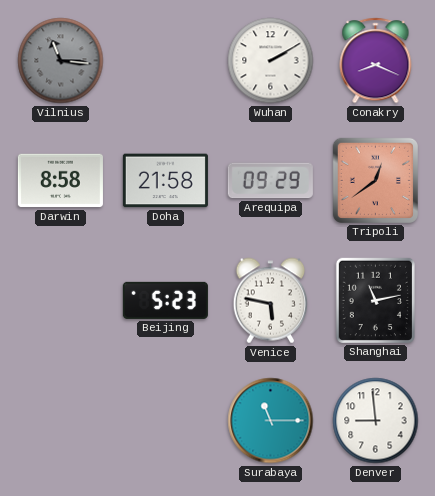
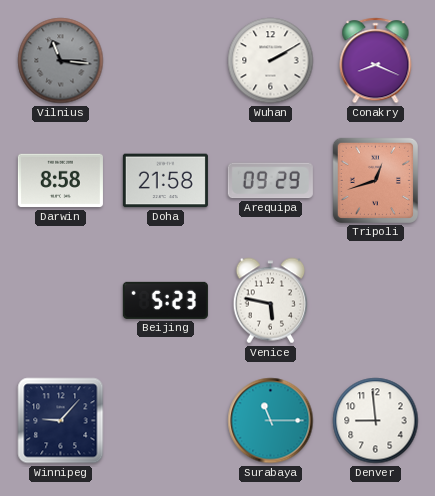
Tripoli: 12:39 -> 12:42
Shanghai: 11:13 -> none
Winnipeg: none -> 9:07
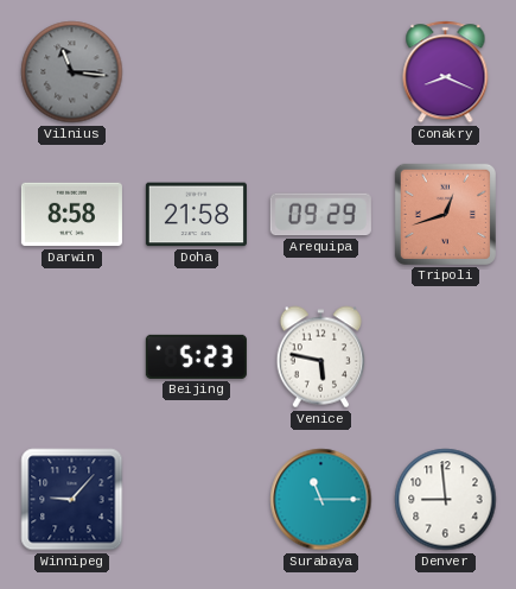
Wuhan: 2:10 -> none
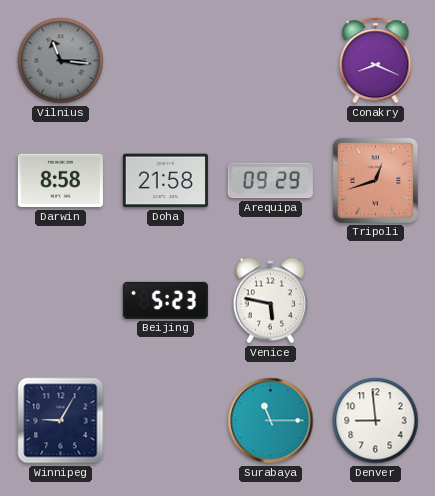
Winnipeg: 9:07 -> 9:05
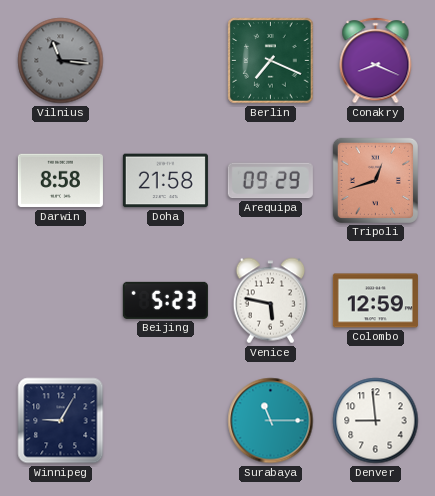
Berlin: none -> 7:19
Colombo: none -> 12:59
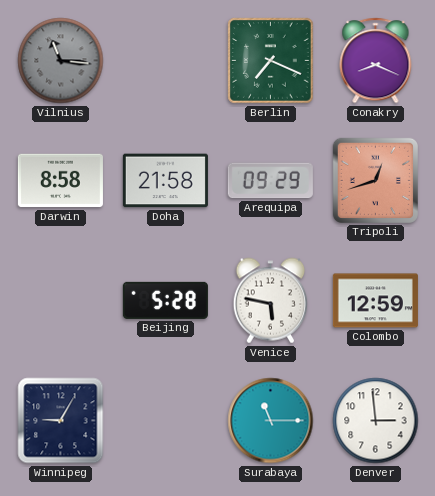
Beijing: 5:23 -> 5:28
Denver: 8:59 -> 2:59
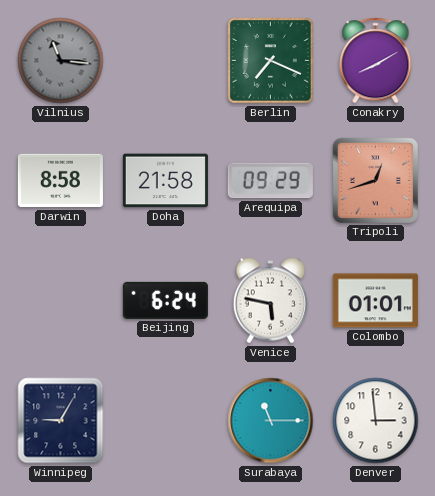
Conakry: 8:19 -> 8:10
Beijing: 5:28 -> 6:24
Colombo: 12:59 -> 01:01
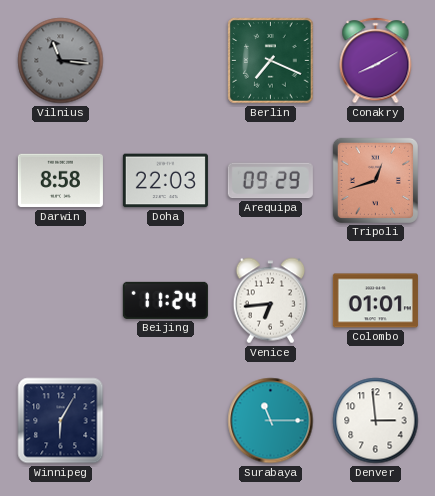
Doha: 21:58 -> 22:03
Beijing: 6:24 -> 11:24
Venice: 5:47 -> 6:44
Winnipeg: 9:05 -> 6:05
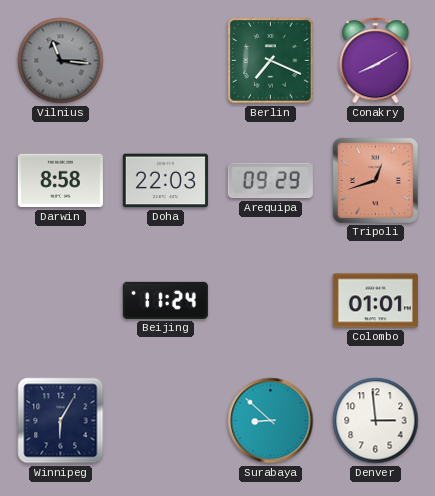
Venice: 6:44 -> none
Surabaya: 11:15 -> 8:52
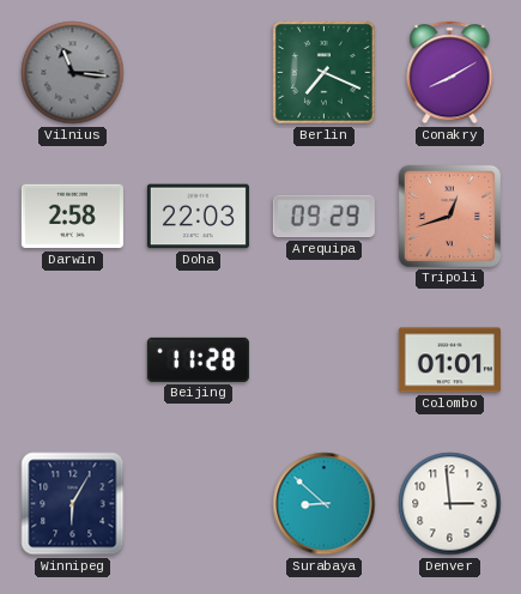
Darwin: 8:58 -> 2:58
Beijing: 11:24 -> 11:28
